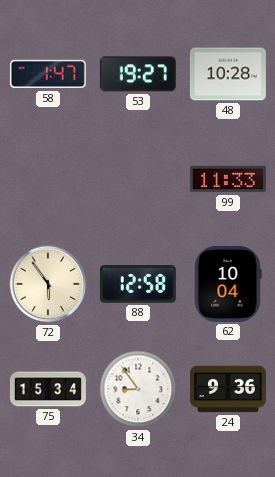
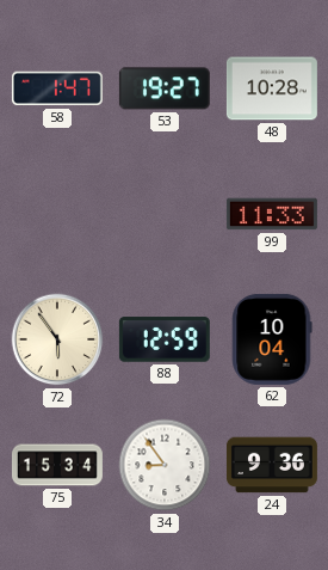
88: 12:58 -> 12:59
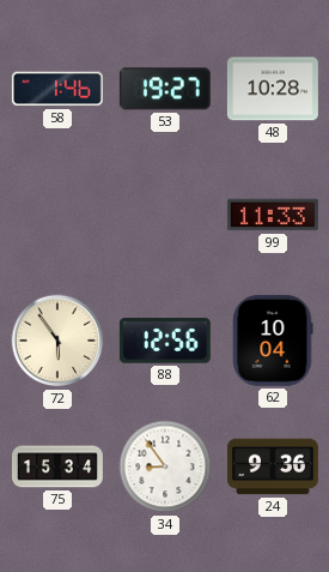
58: 1:47 -> 1:46
88: 12:59 -> 12:56
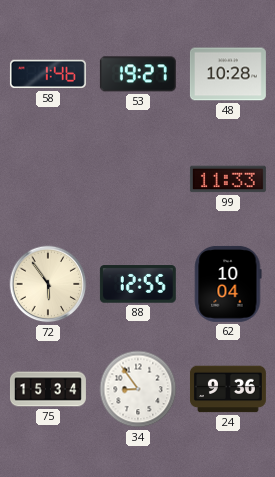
88: 12:56 -> 12:55
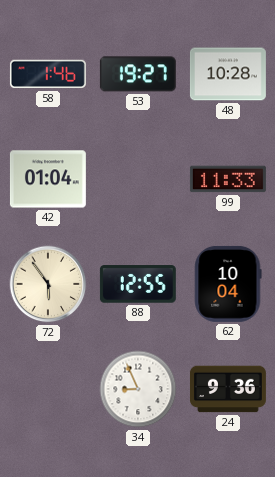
42: none -> 01:04
75: 15:34 -> none
34: 8:54 -> 8:56
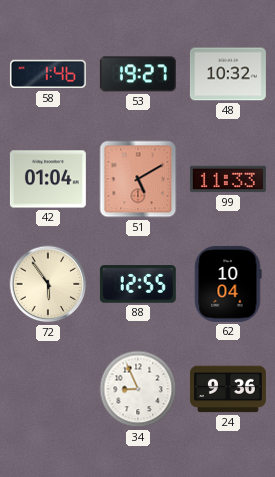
48: 10:28 -> 10:32
51: none -> 5:10
